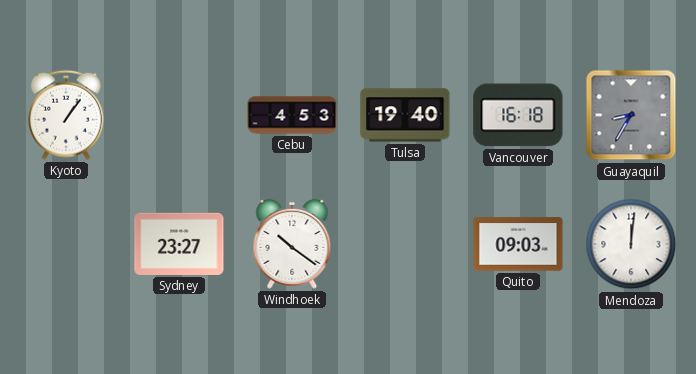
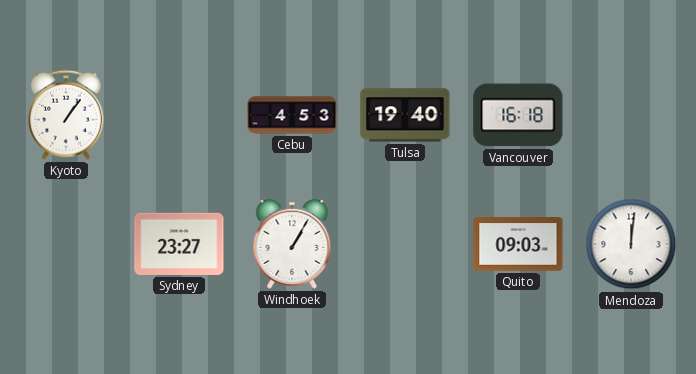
Guayaquil: 8:35 -> none
Windhoek: 10:21 -> 1:05
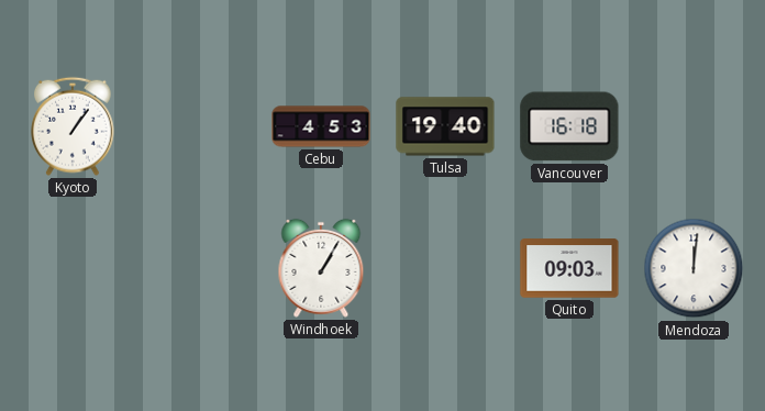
Sydney: 23:27 -> none
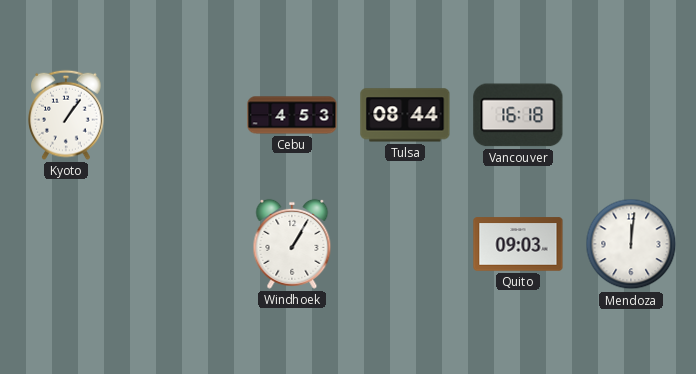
Tulsa: 19:40 -> 08:44
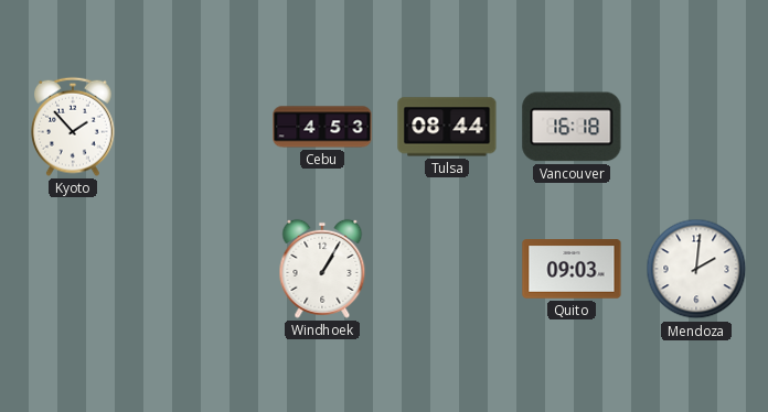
Kyoto: 1:06 -> 1:53
Mendoza: 12:01 -> 2:01
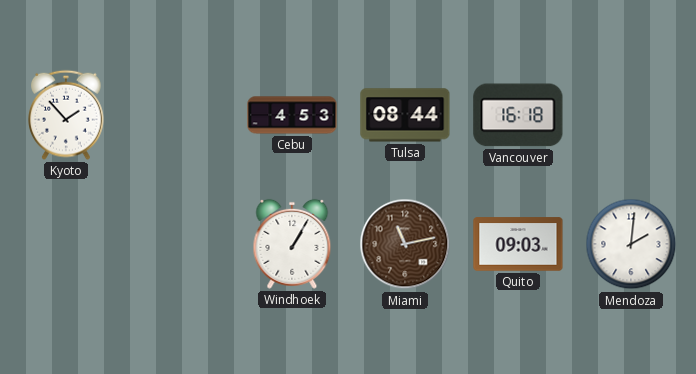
Miami: none -> 11:13
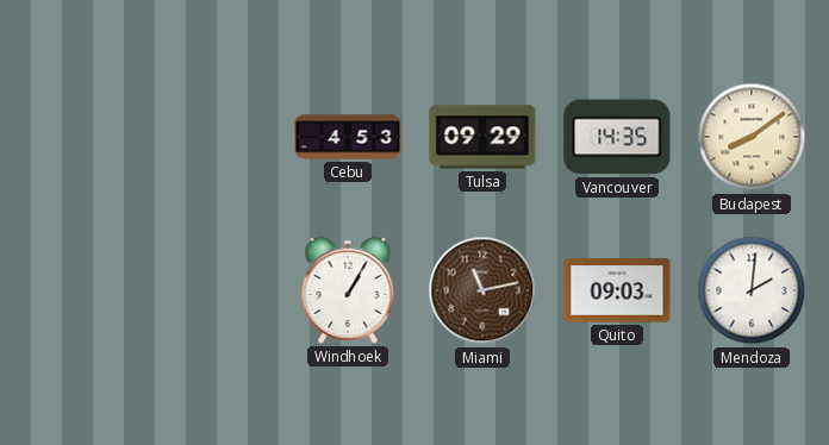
Kyoto: 1:53 -> none
Tulsa: 08:44 -> 09:29
Vancouver: 16:18 -> 14:35
Budapest: none -> 8:09
